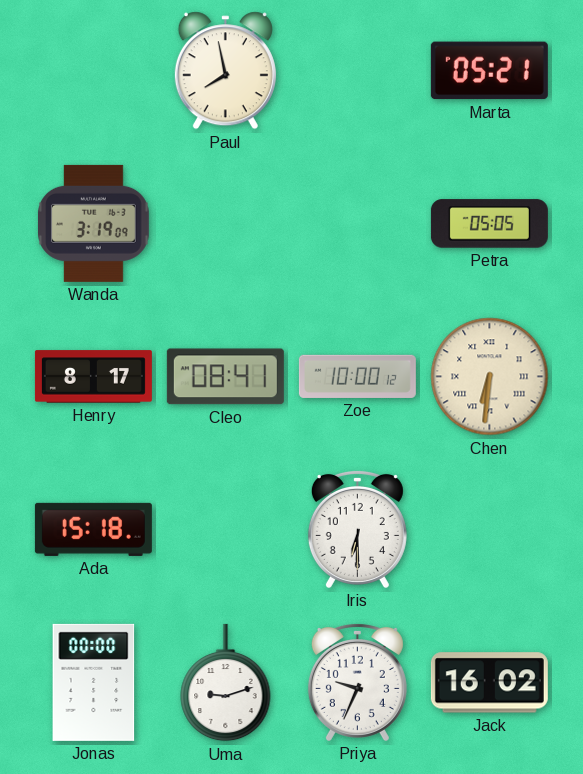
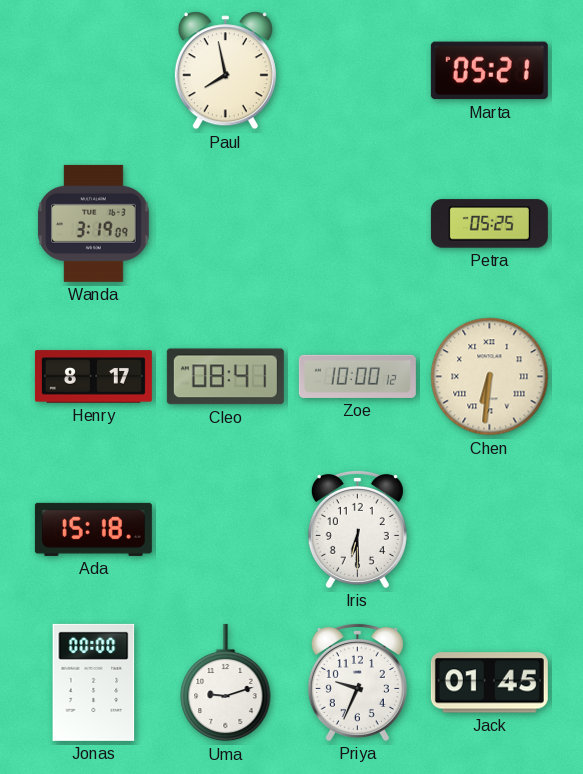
Petra: 05:05 -> 05:25
Jack: 16:02 -> 01:45
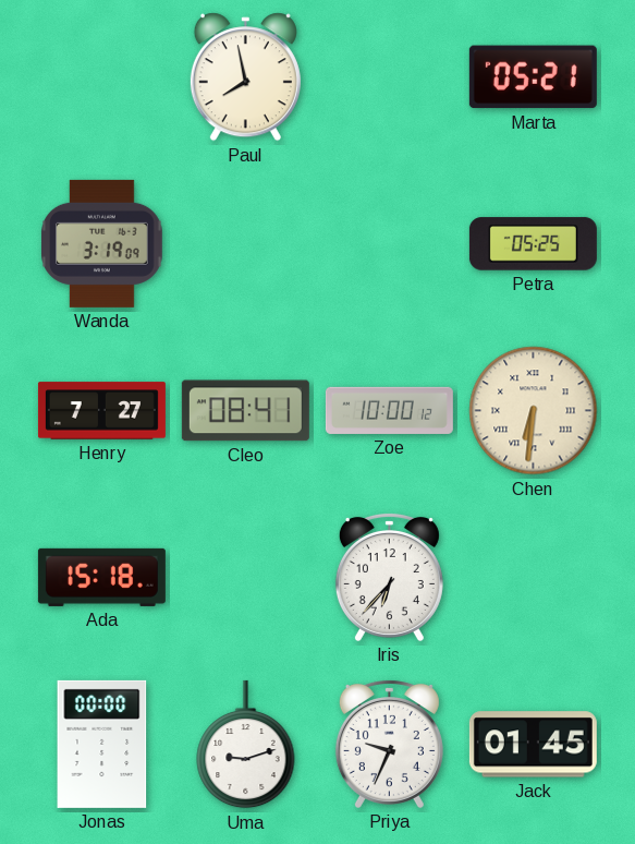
Henry: 8:17 -> 7:27
Iris: 6:30 -> 6:37
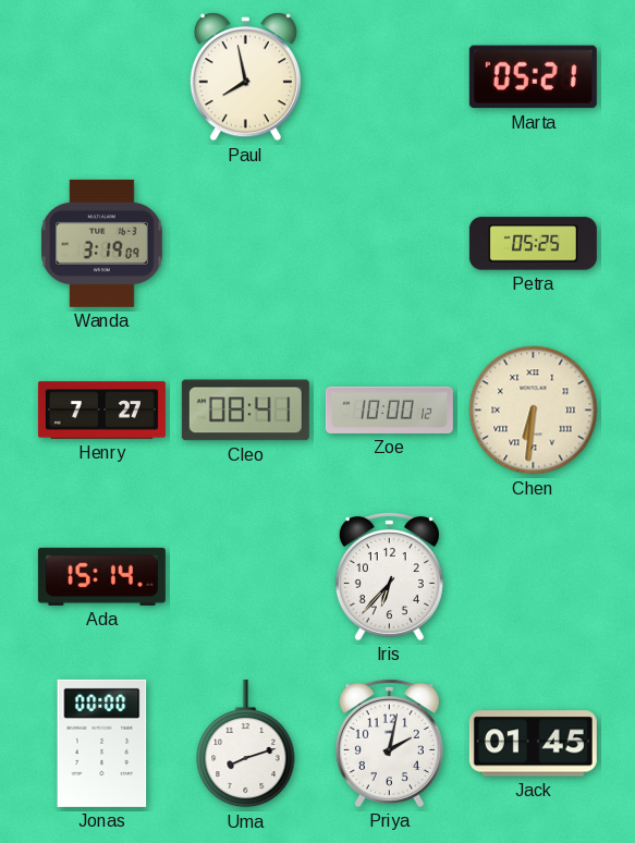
Ada: 15:18 -> 15:14
Uma: 9:12 -> 8:12
Priya: 9:34 -> 2:02
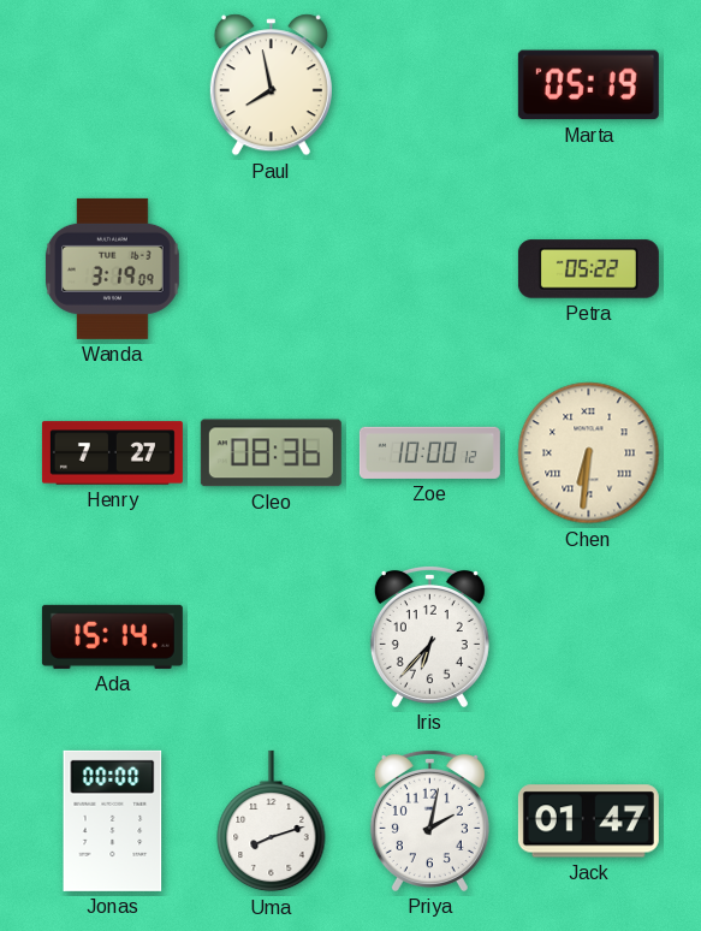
Marta: 05:21 -> 05:19
Petra: 05:25 -> 05:22
Cleo: 08:41 -> 08:36
Jack: 01:45 -> 01:47
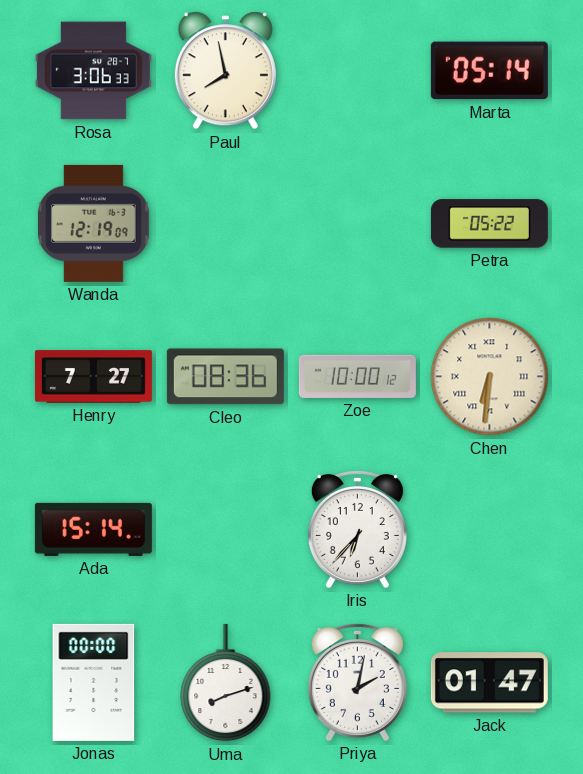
Rosa: none -> 3:06
Marta: 05:19 -> 05:14
Wanda: 3:19 -> 12:19
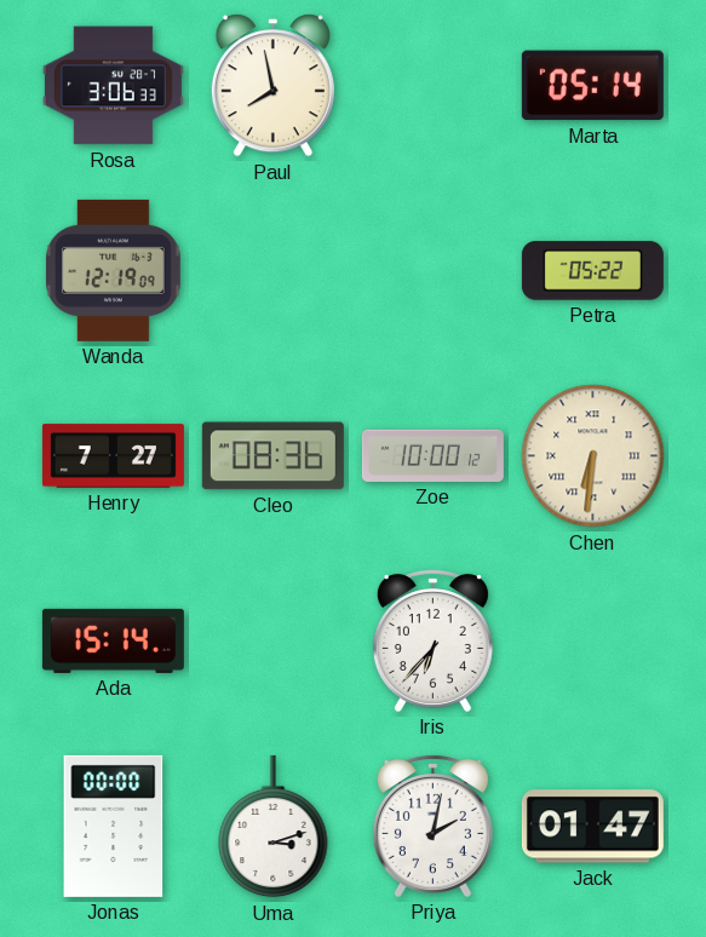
Uma: 8:12 -> 3:12
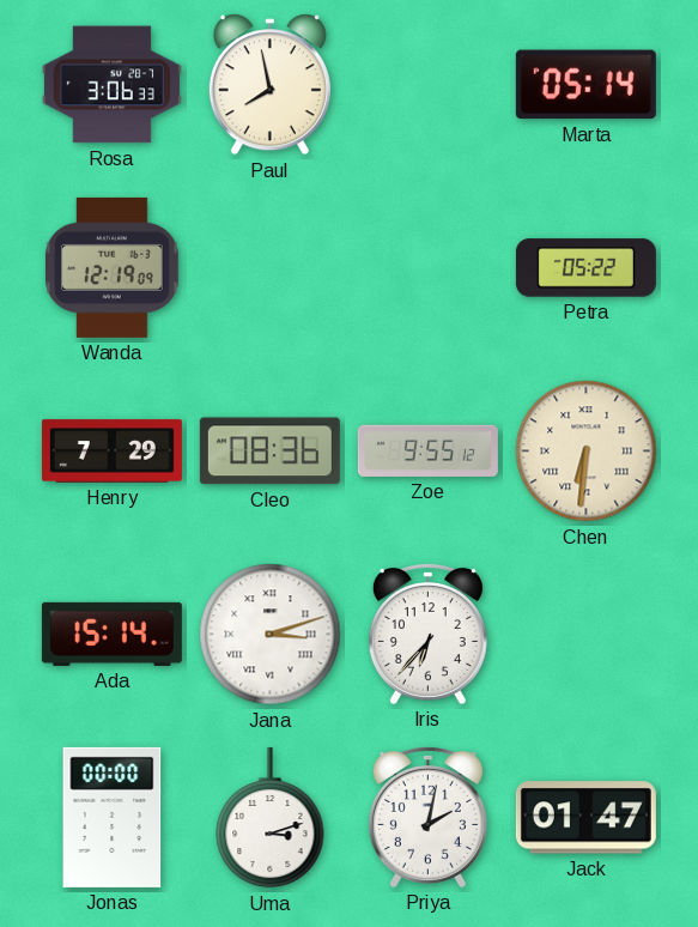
Henry: 7:27 -> 7:29
Zoe: 10:00 -> 9:55
Jana: none -> 3:12
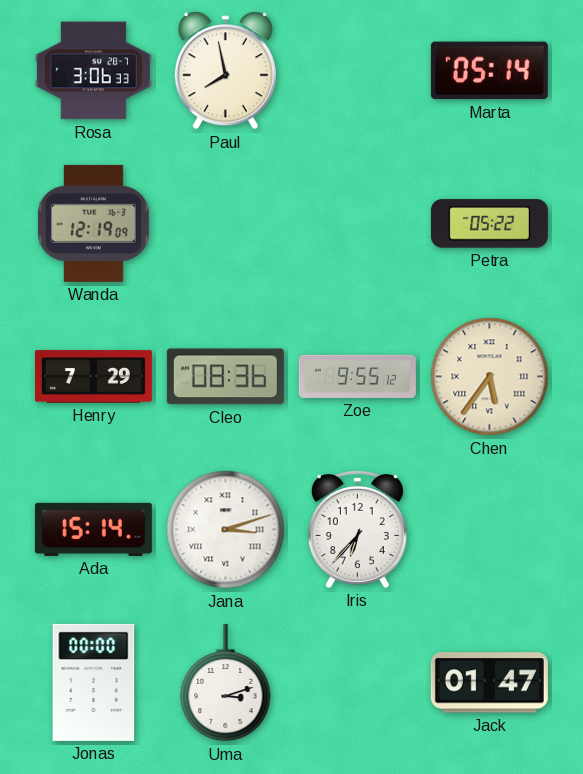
Chen: 6:31 -> 5:36
Priya: 2:02 -> none
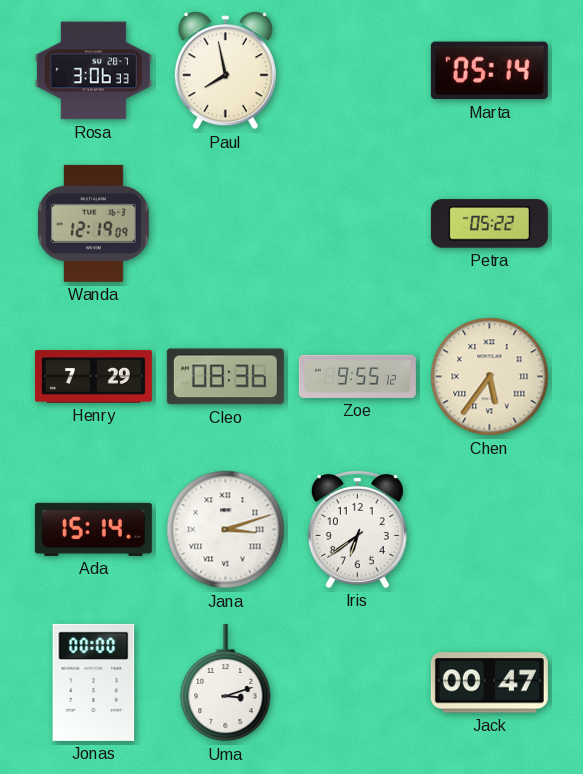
Iris: 6:37 -> 6:39
Jack: 01:47 -> 00:47
